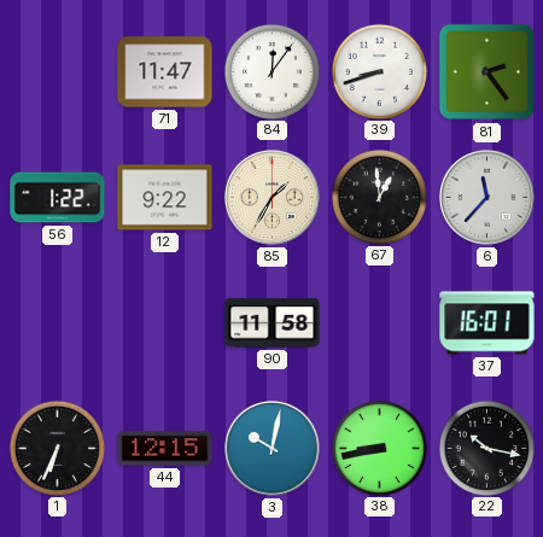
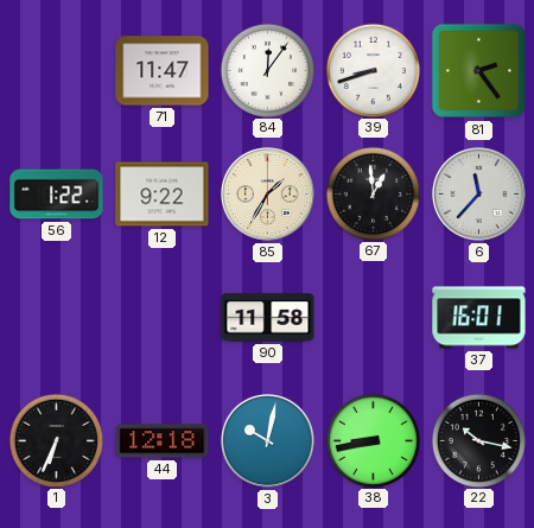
44: 12:15 -> 12:18
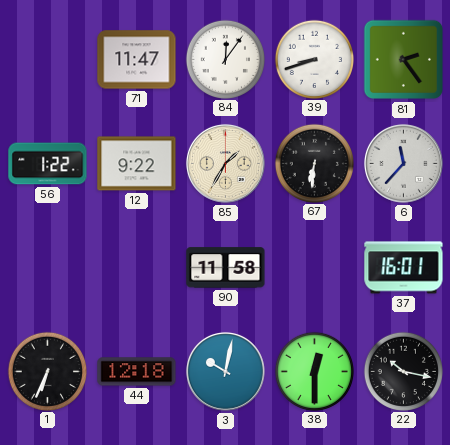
67: 12:59 -> 6:31
38: 8:43 -> 12:30
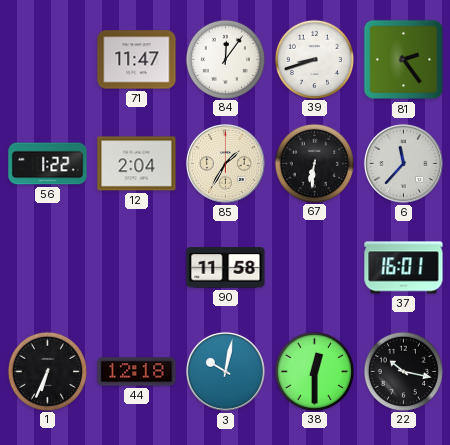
12: 9:22 -> 2:04
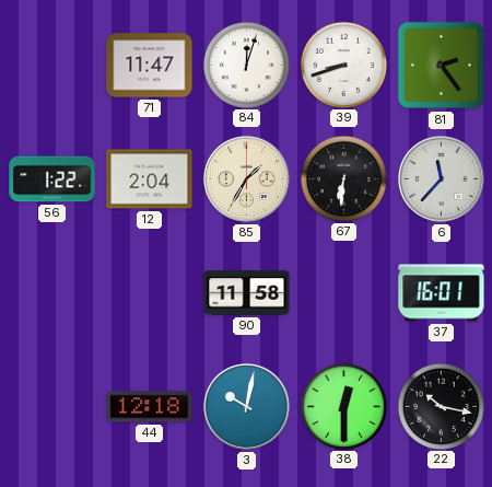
84: 12:06 -> 12:03
1: 6:34 -> none
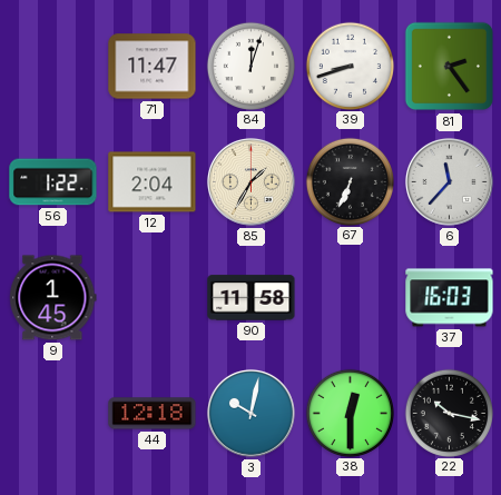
67: 6:31 -> 6:34
9: none -> 1:45
37: 16:01 -> 16:03
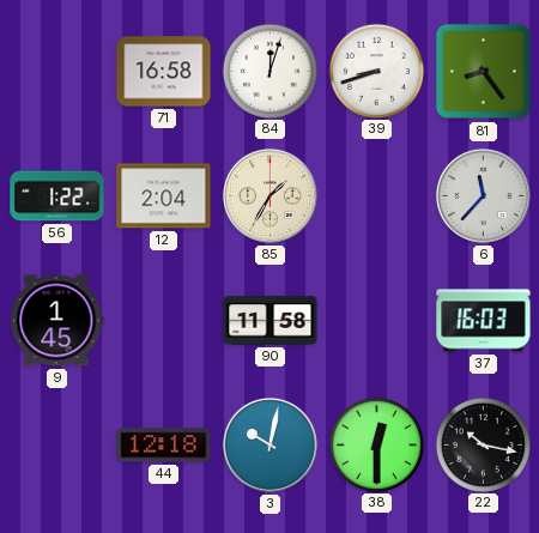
71: 11:47 -> 16:58
81: 2:24 -> 8:24
67: 6:34 -> none
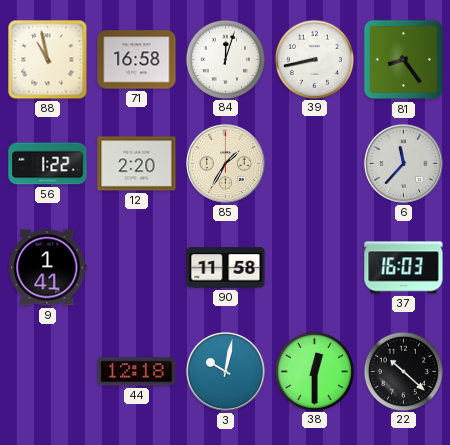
88: none -> 10:58
39: 8:42 -> 8:43
12: 2:04 -> 2:20
9: 1:45 -> 1:41
22: 10:17 -> 10:22
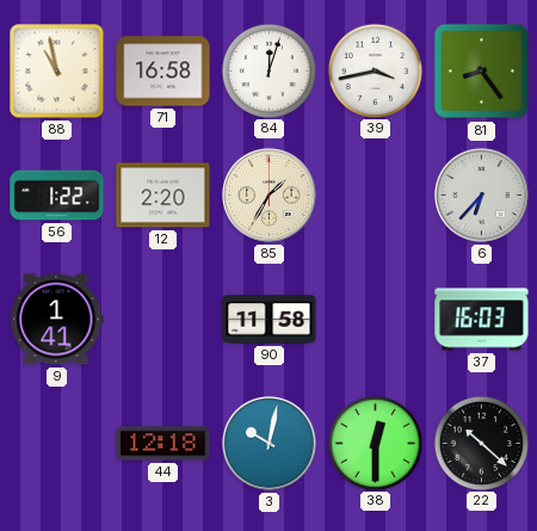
39: 8:43 -> 3:43
6: 11:37 -> 6:37
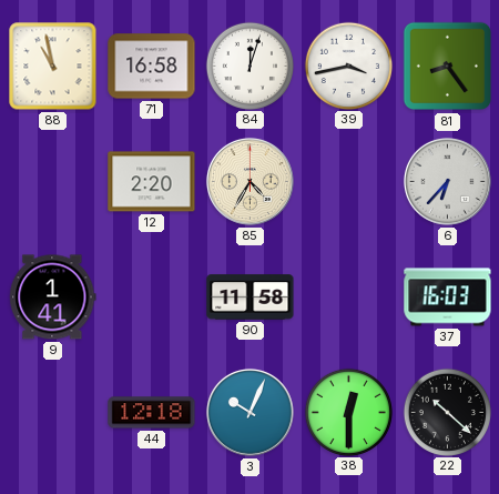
56: 1:22 -> none
85: 1:35 -> 4:35
3: 10:02 -> 10:04
